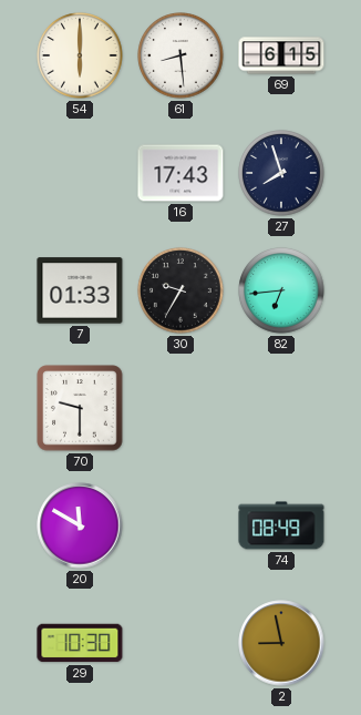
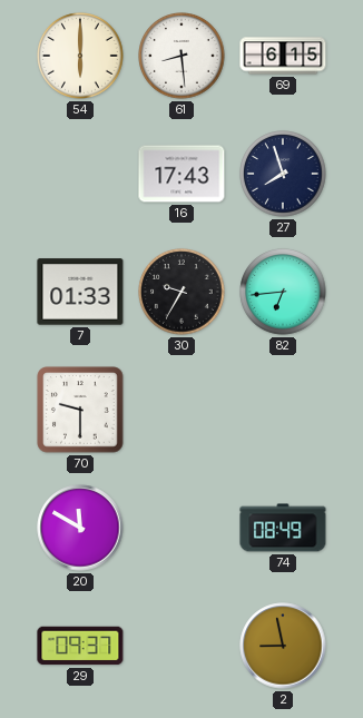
29: 10:30 -> 09:37
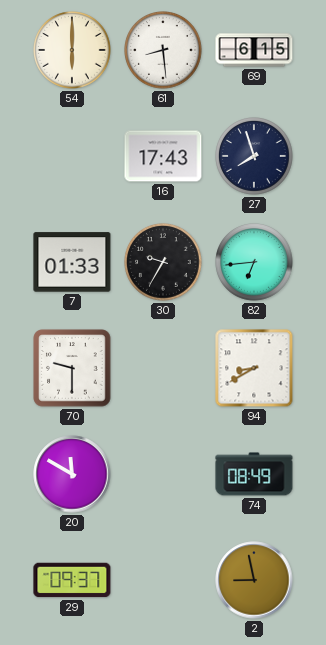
94: none -> 8:40
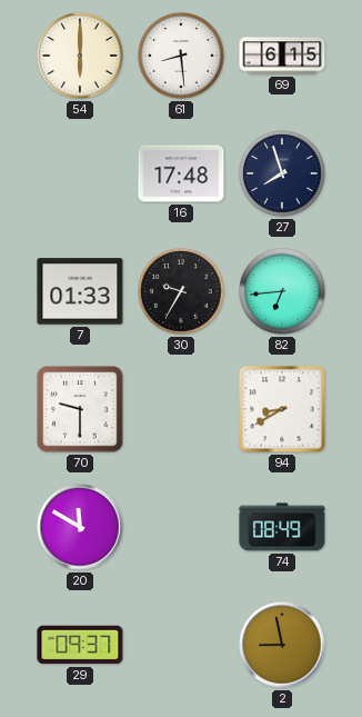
16: 17:43 -> 17:48
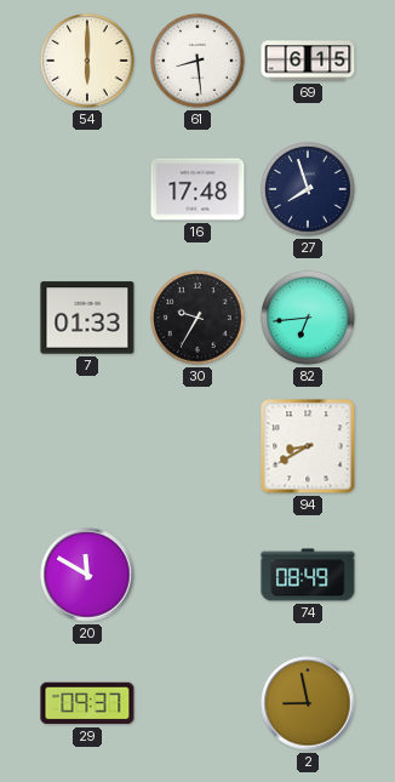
70: 9:30 -> none
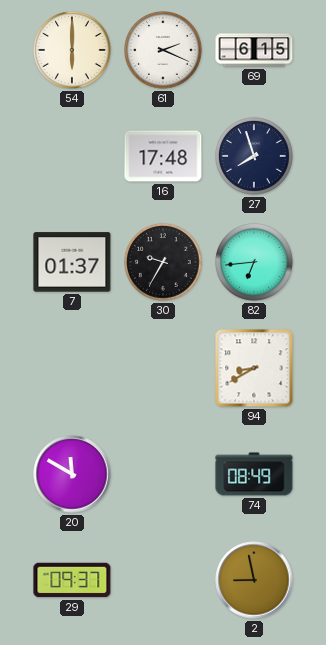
61: 8:29 -> 2:19
7: 01:33 -> 01:37
